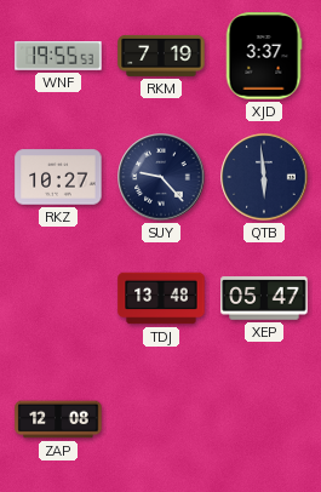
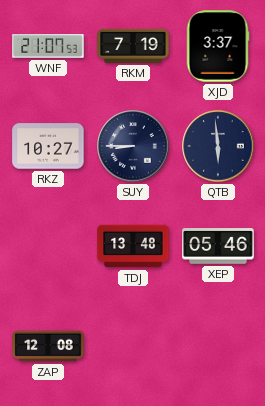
WNF: 19:55 -> 21:07
SUY: 9:23 -> 8:45
XEP: 05:47 -> 05:46
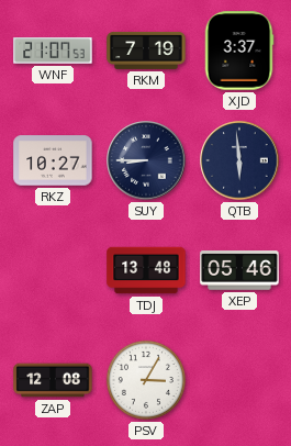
PSV: none -> 3:05
